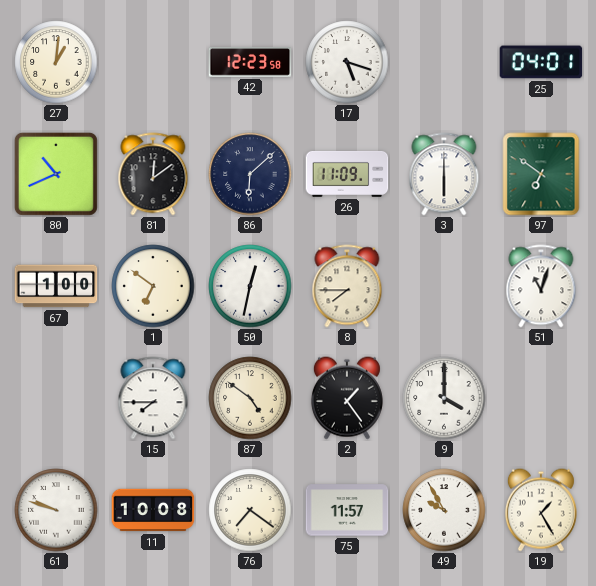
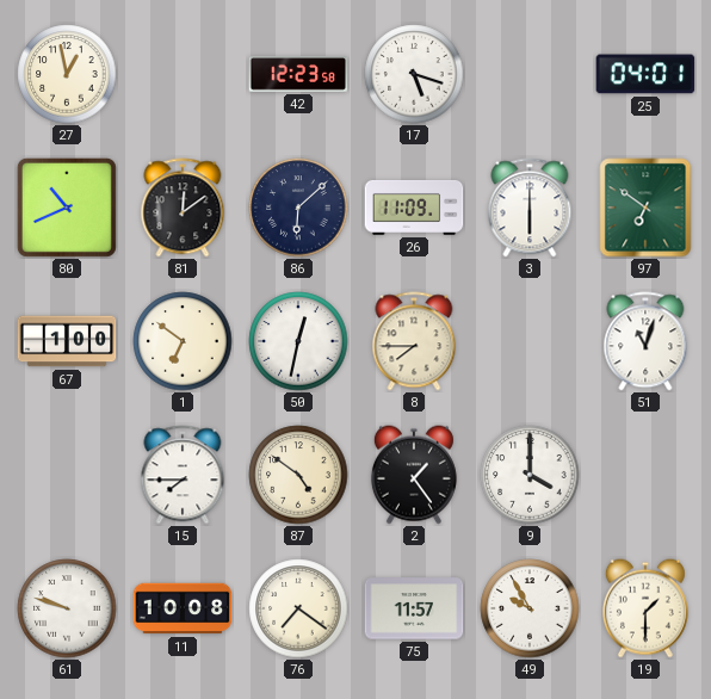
27: 1:01 -> 12:58
19: 1:25 -> 1:30
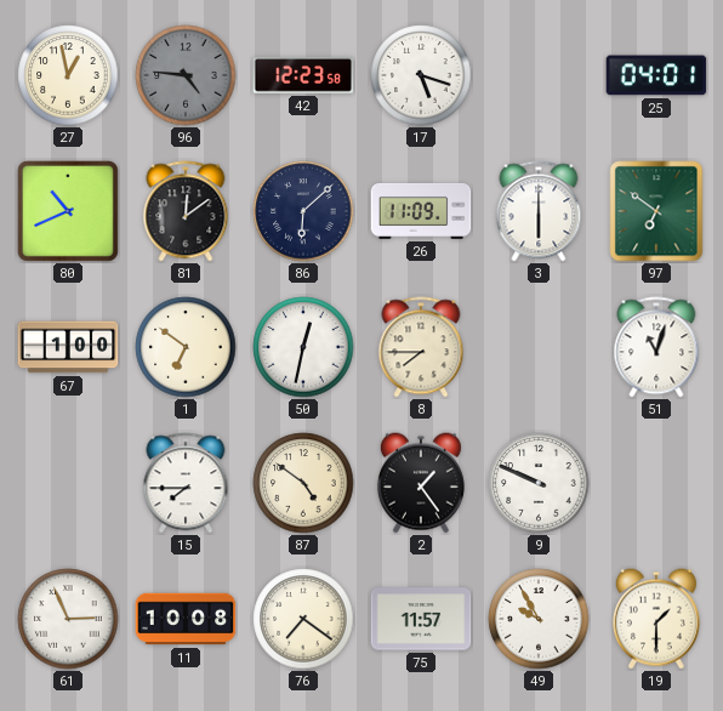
96: none -> 4:46
9: 4:00 -> 9:49
61: 9:48 -> 2:56
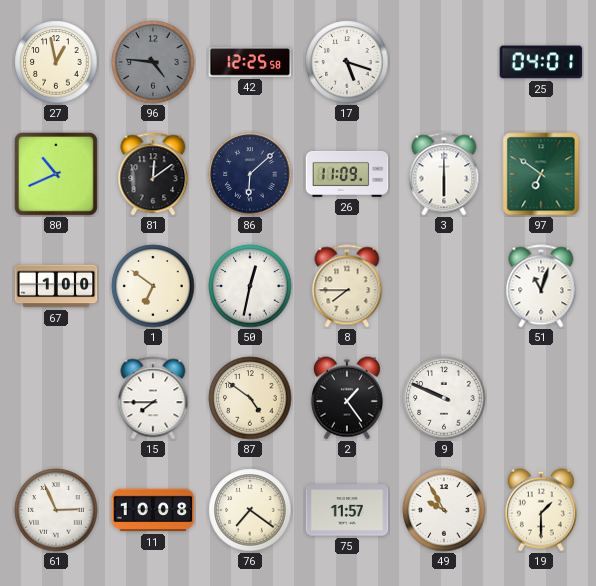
42: 12:23 -> 12:25
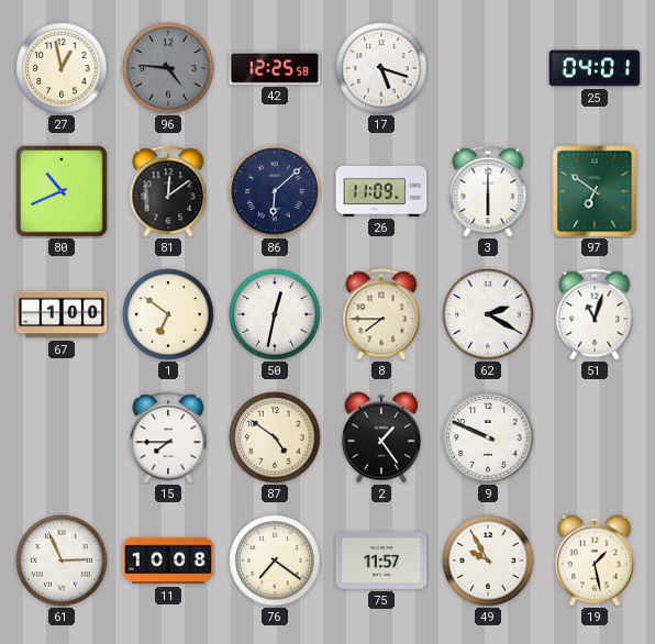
62: none -> 2:20
19: 1:30 -> 1:28
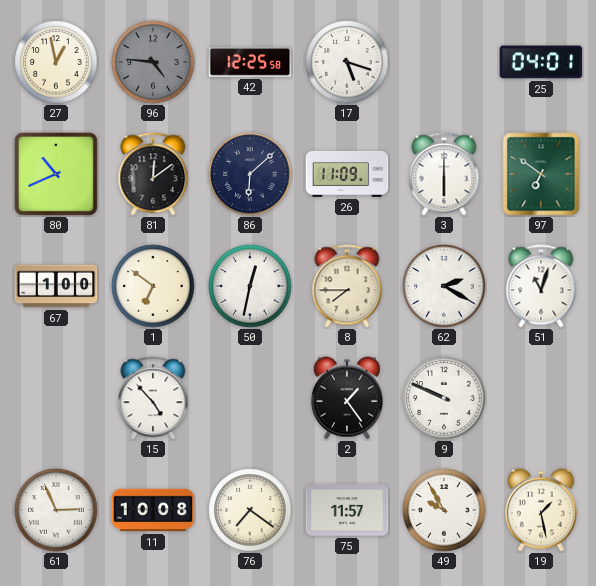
15: 7:45 -> 4:53
87: 4:51 -> none
